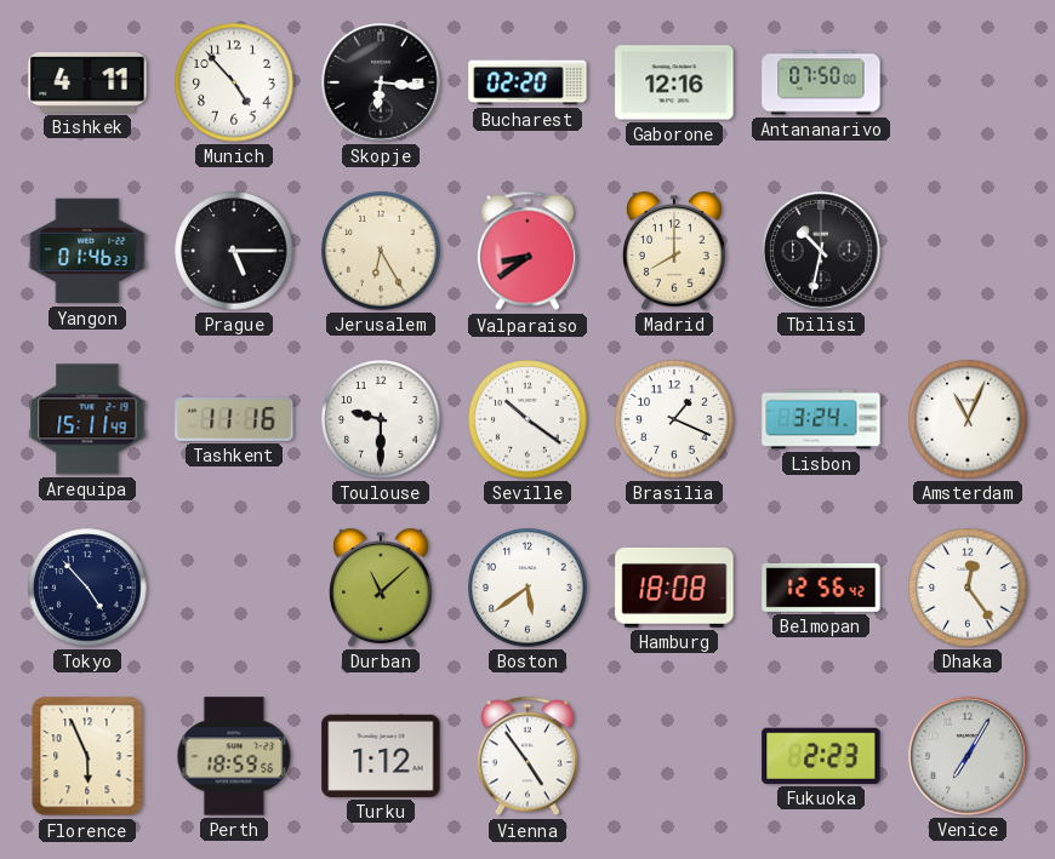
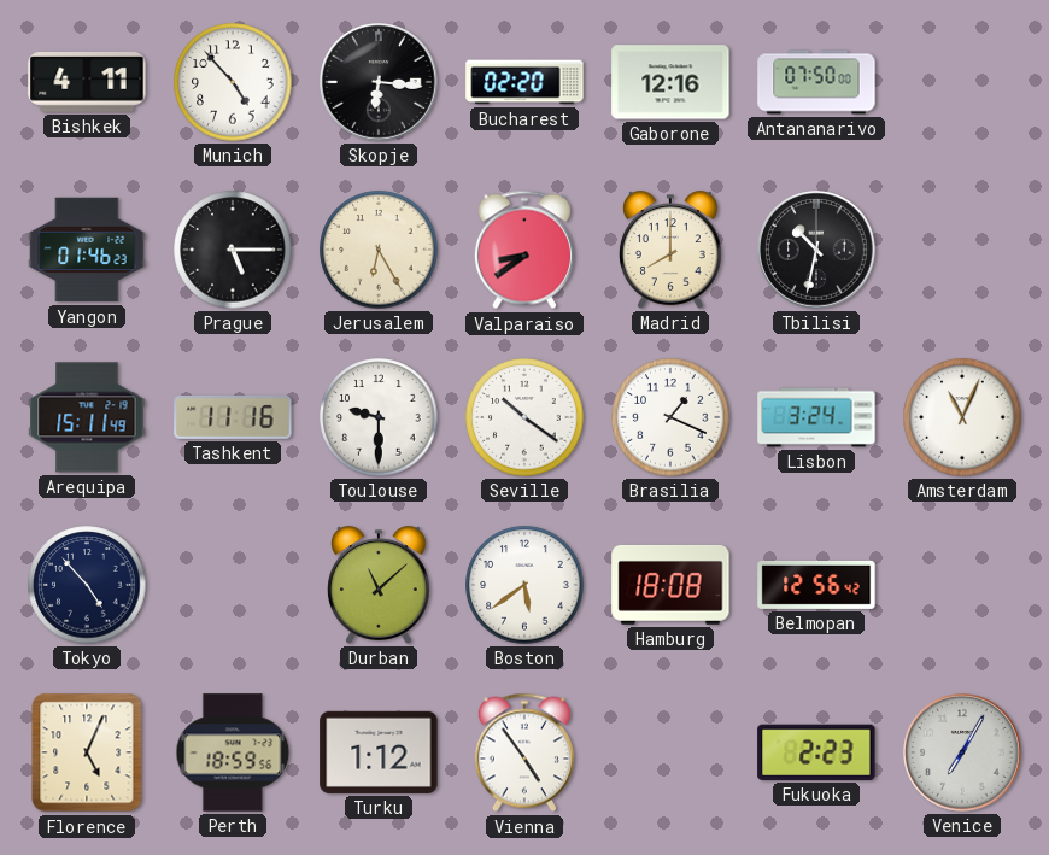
Dhaka: 12:24 -> none
Florence: 5:56 -> 5:04
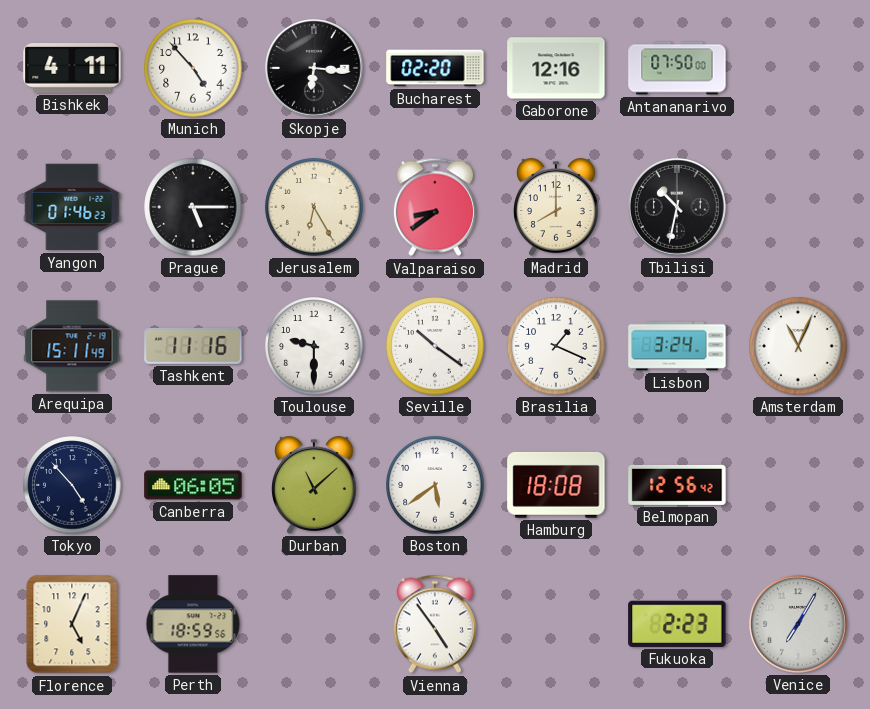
Canberra: none -> 06:05
Turku: 1:12 -> none
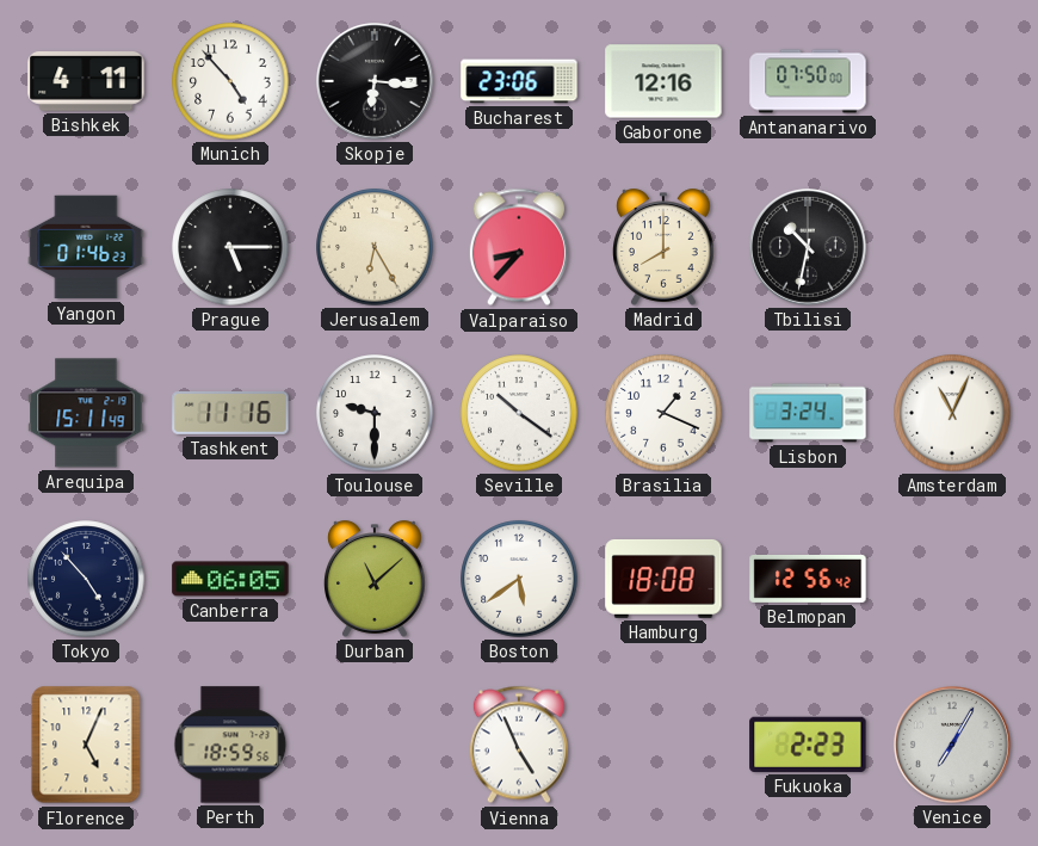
Bucharest: 02:20 -> 23:06
Valparaiso: 8:39 -> 8:37
Vienna: 4:54 -> 4:56
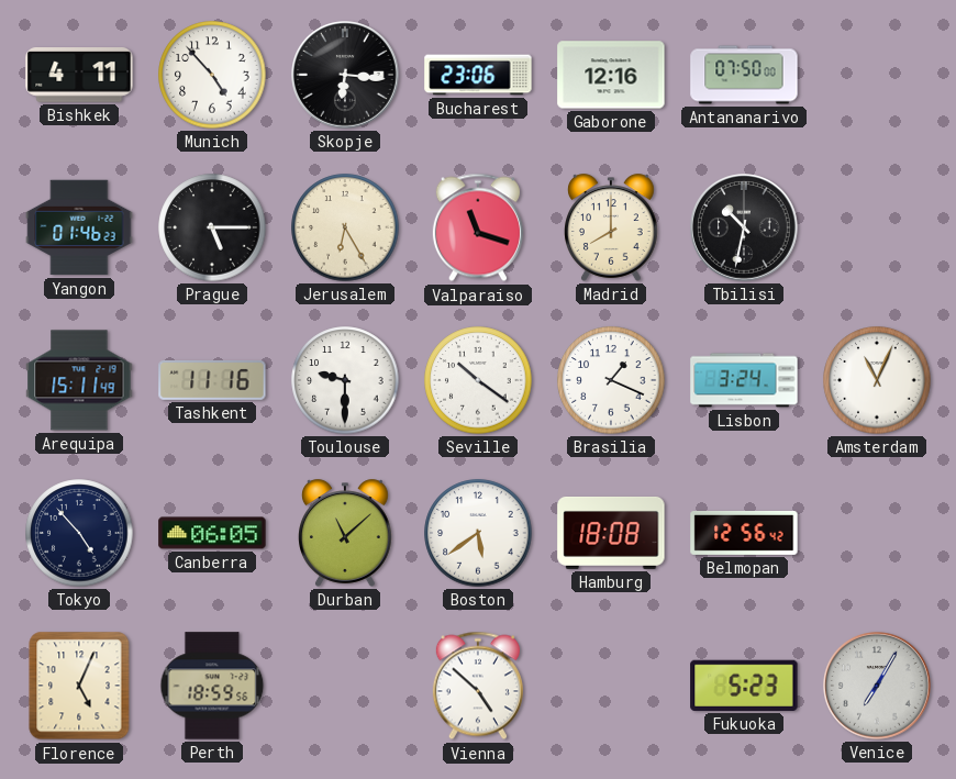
Valparaiso: 8:37 -> 11:18
Vienna: 4:56 -> 4:52
Fukuoka: 2:23 -> 5:23
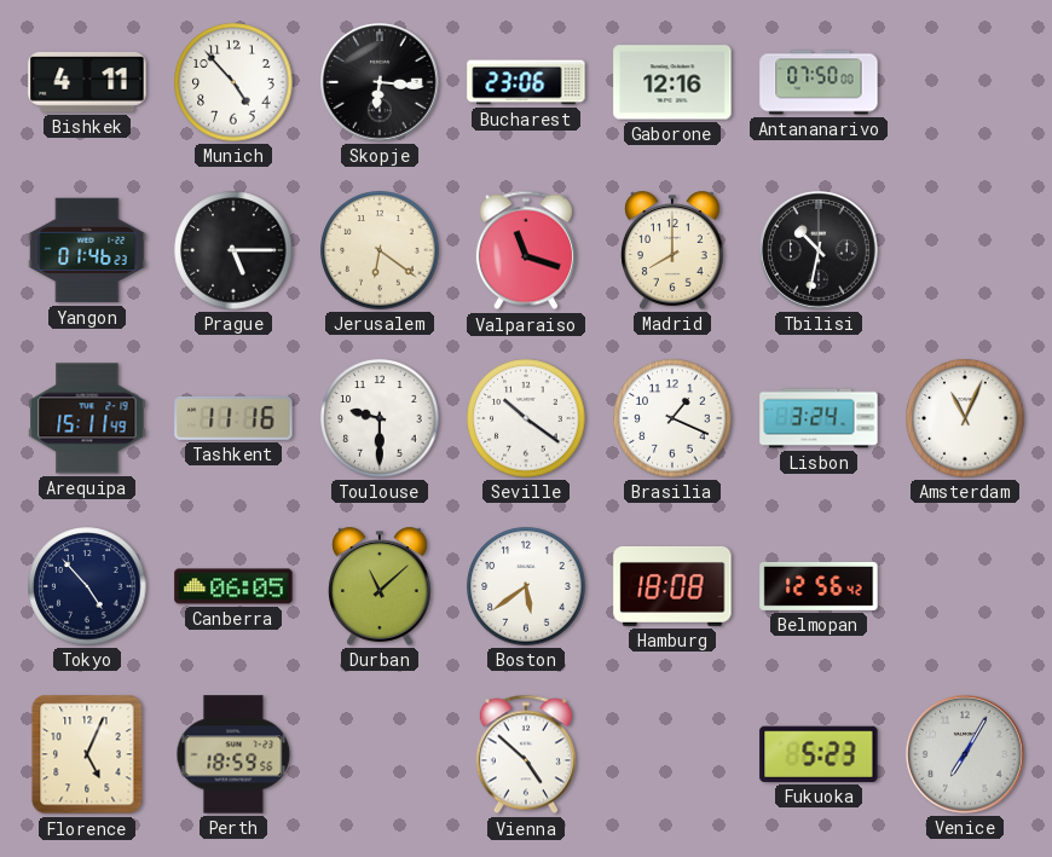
Jerusalem: 6:25 -> 6:21
